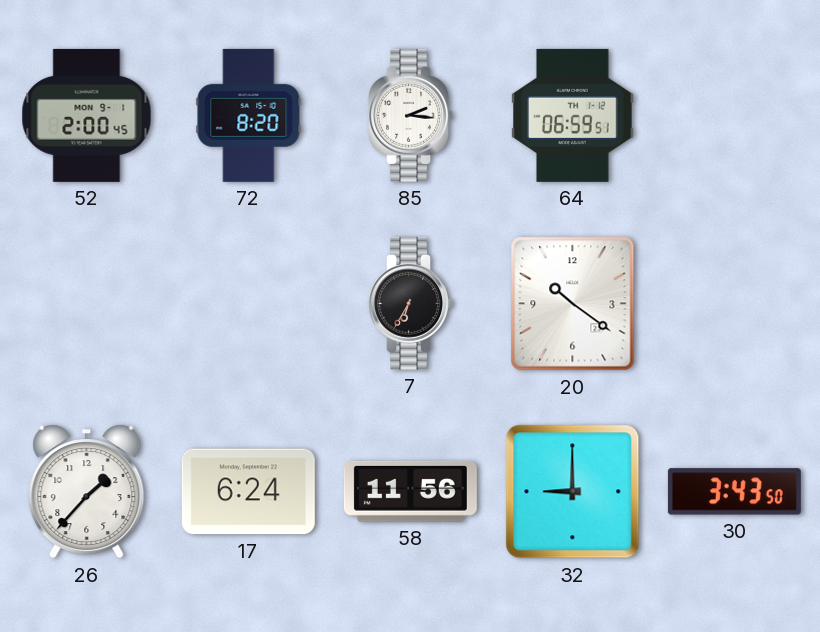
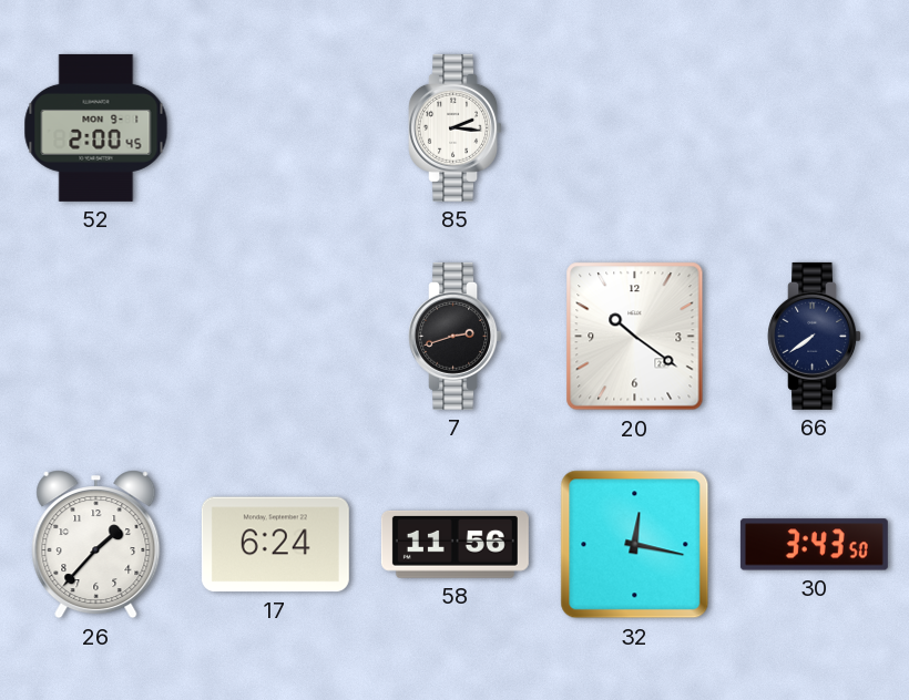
72: 8:20 -> none
64: 06:59 -> none
7: 6:35 -> 2:42
66: none -> 7:39
32: 9:00 -> 12:17
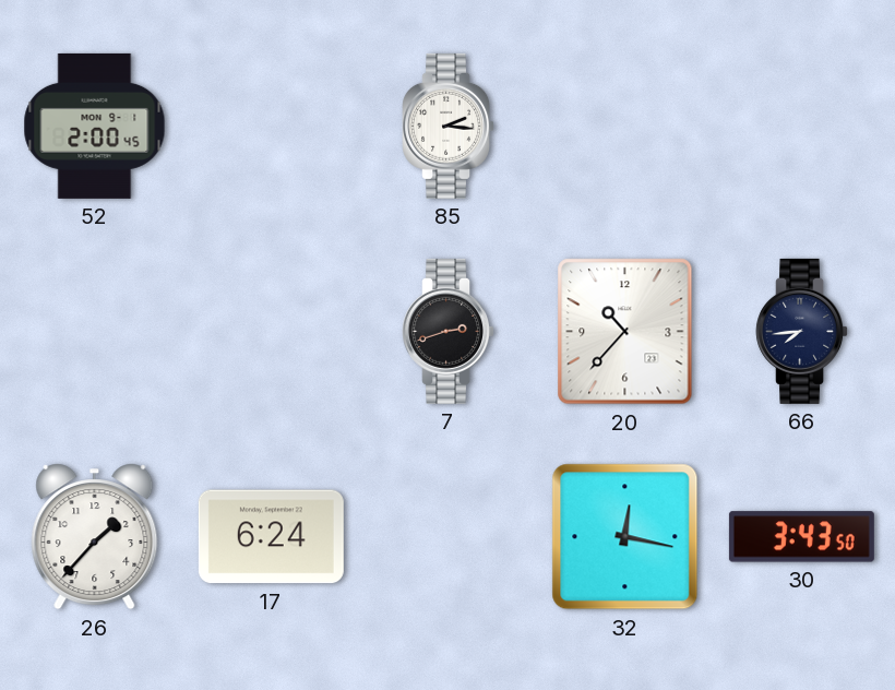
20: 10:21 -> 10:37
66: 7:39 -> 7:44
58: 11:56 -> none
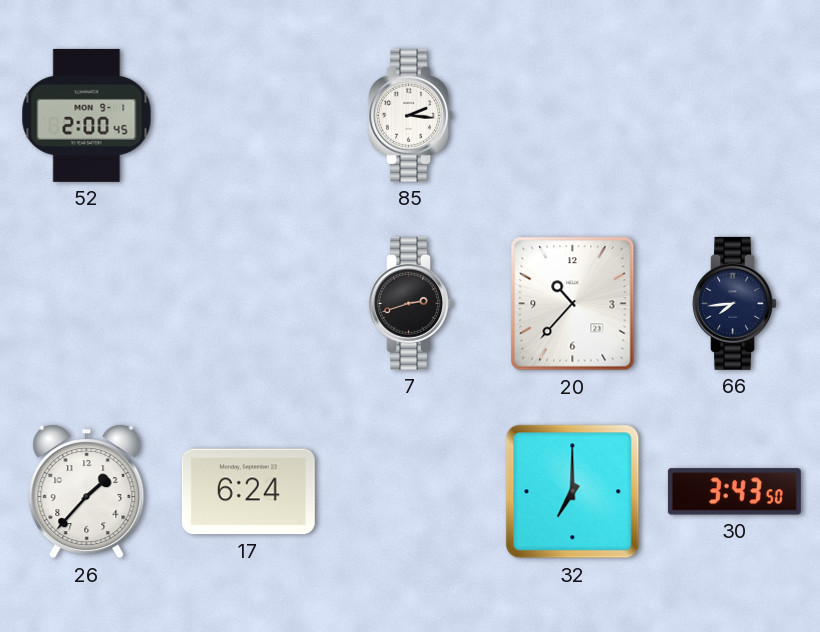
32: 12:17 -> 7:00
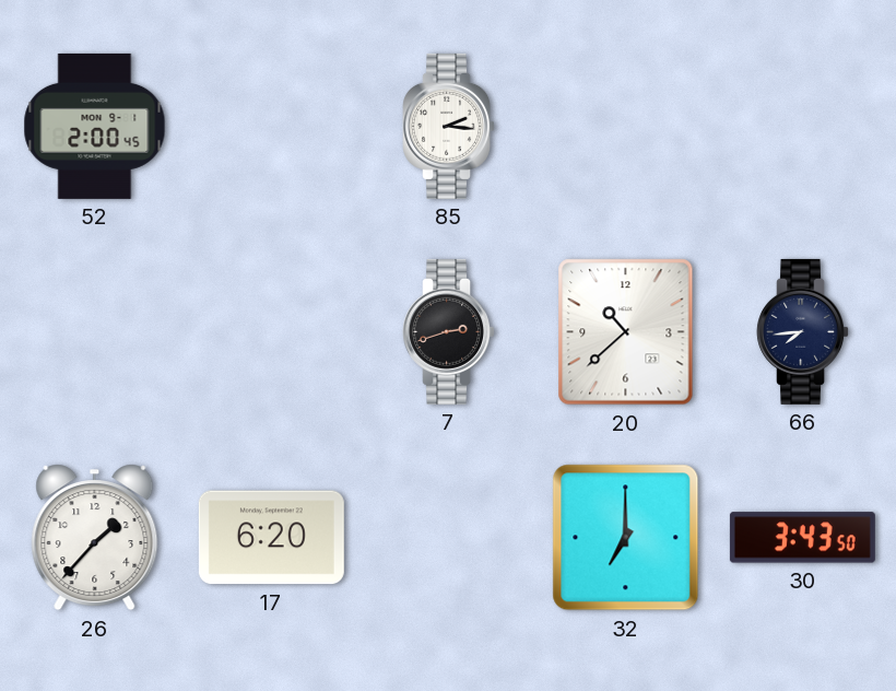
20: 10:37 -> 10:38
17: 6:24 -> 6:20
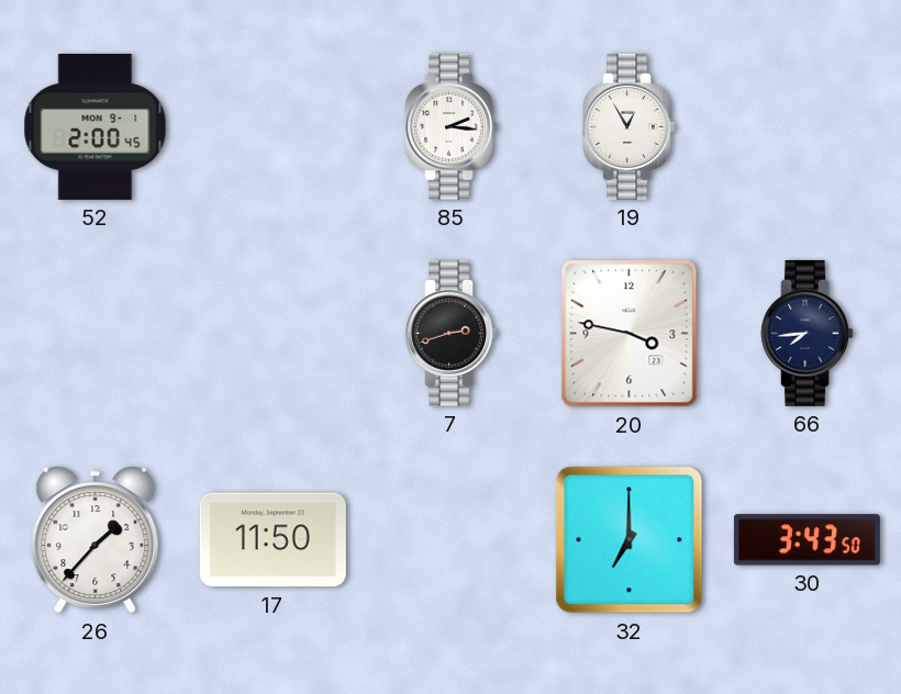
19: none -> 12:55
20: 10:38 -> 3:47
17: 6:20 -> 11:50
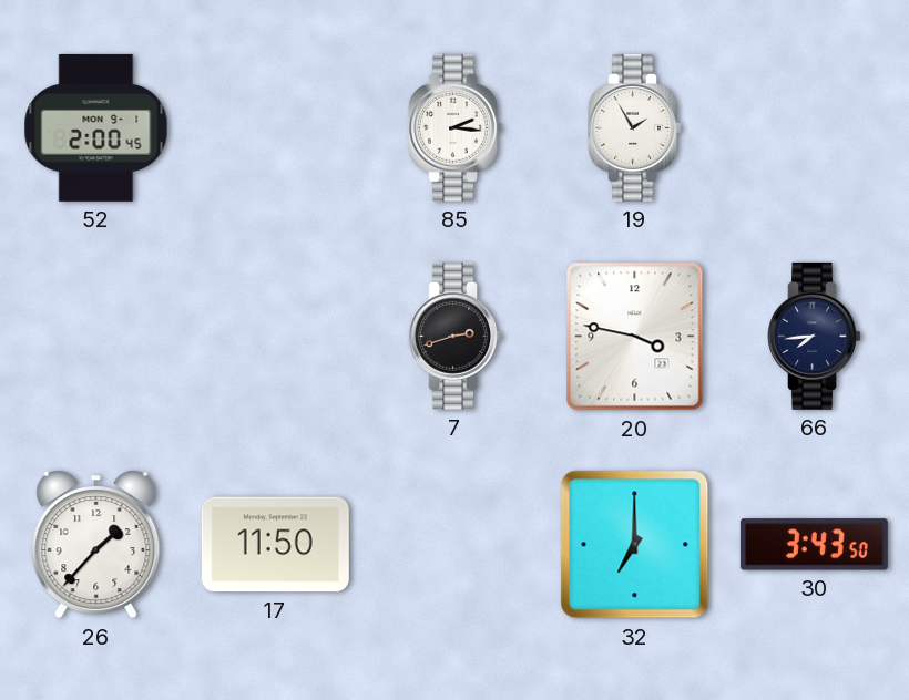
19: 12:55 -> 1:55
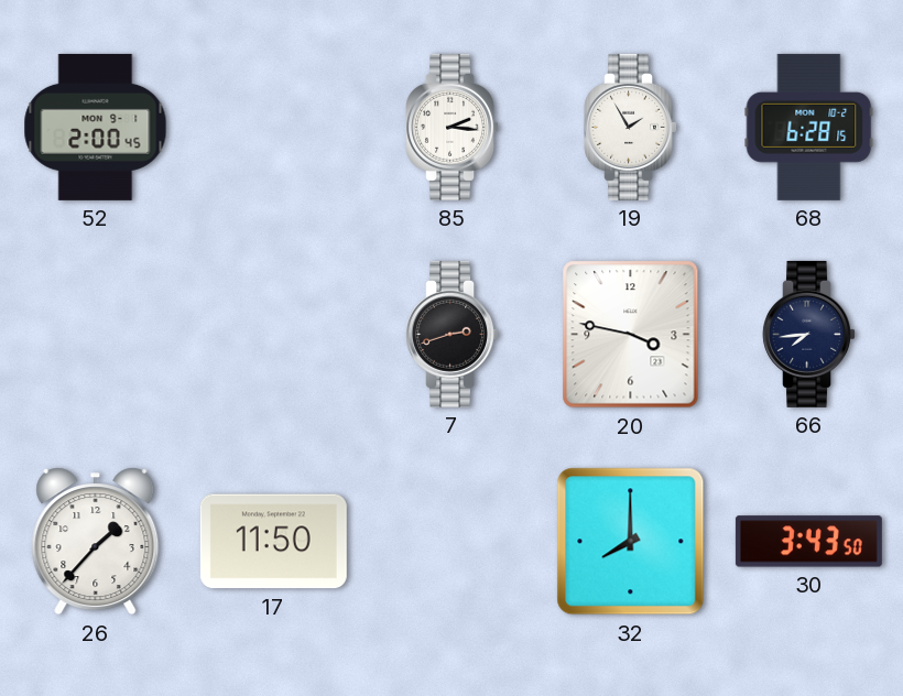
68: none -> 6:28
32: 7:00 -> 8:00
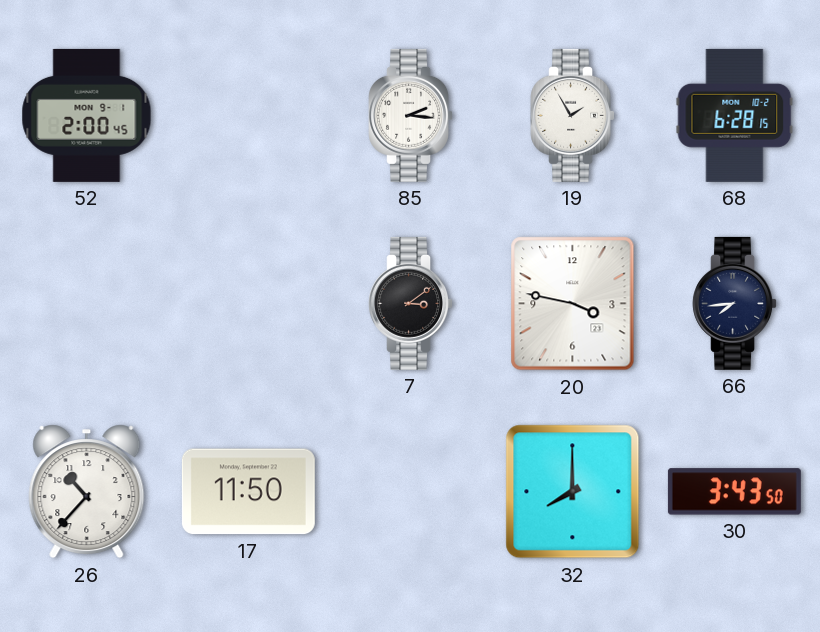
7: 2:42 -> 3:09
26: 1:37 -> 10:37
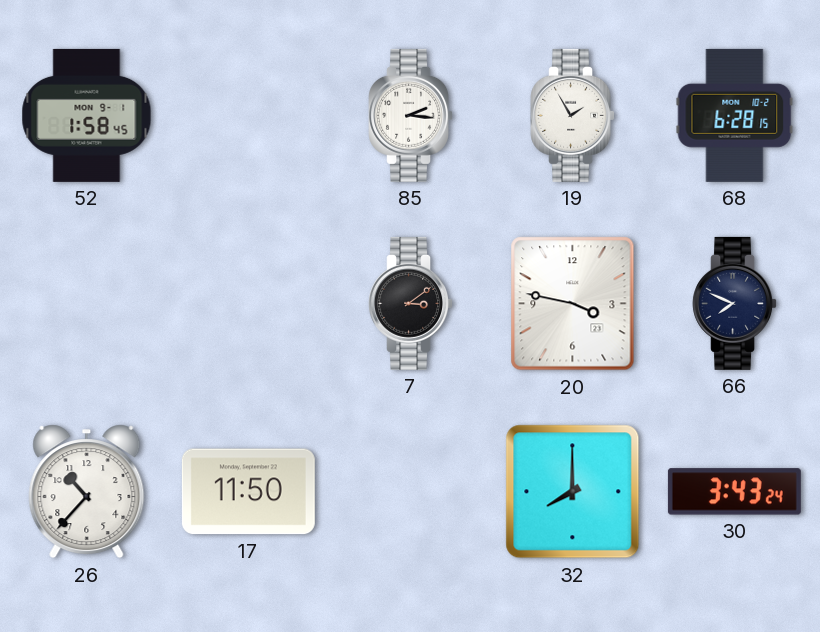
52: 2:00 -> 1:58
66: 7:44 -> 7:49
30: 3:43:50 -> 3:43:24
